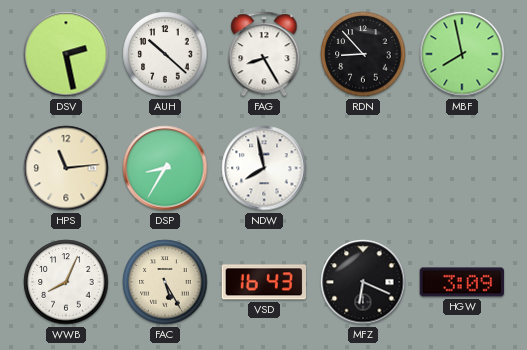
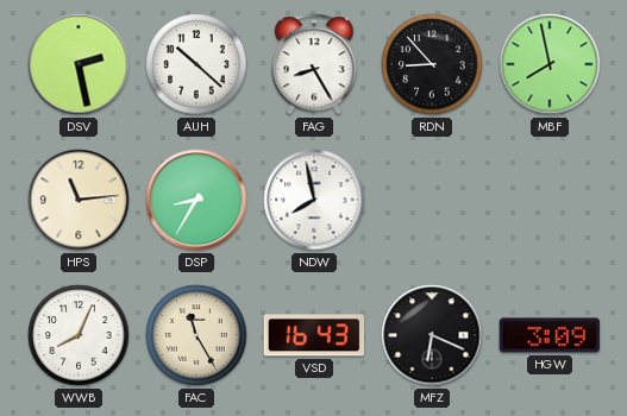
FAC: 5:25 -> 11:25
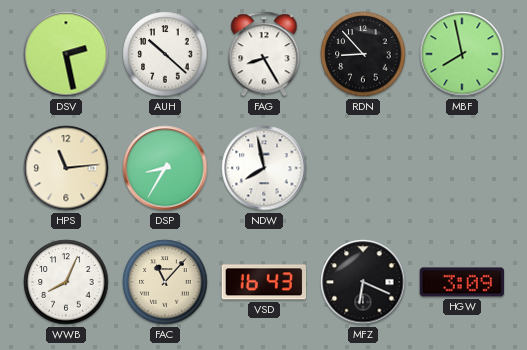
FAC: 11:25 -> 11:07
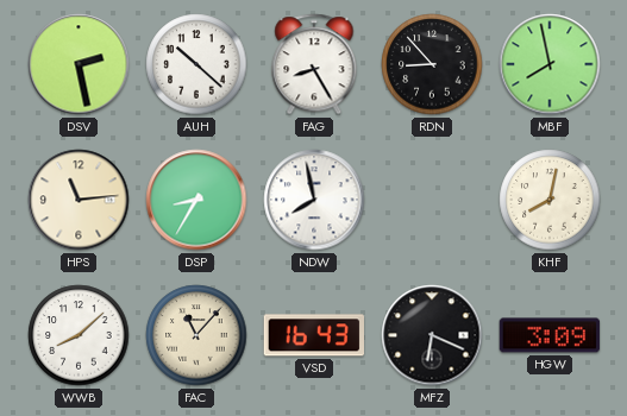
KHF: none -> 8:02
WWB: 8:04 -> 8:08
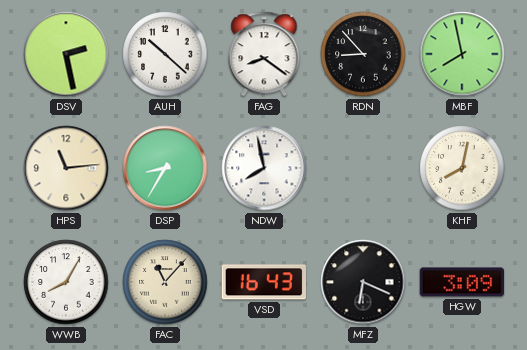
FAG: 8:25 -> 8:21
WWB: 8:08 -> 8:05
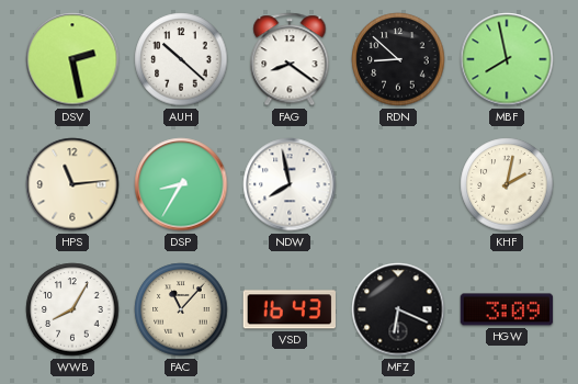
RDN: 8:53 -> 8:52
KHF: 8:02 -> 2:02
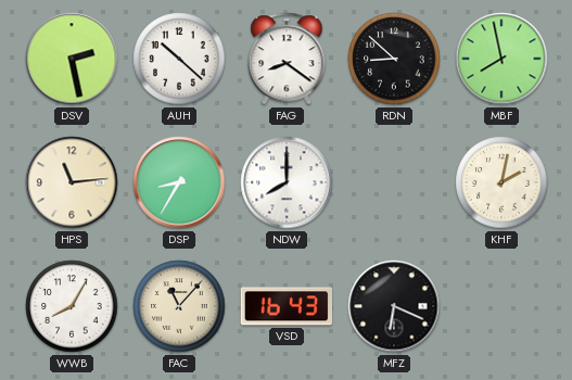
NDW: 7:58 -> 8:00
HGW: 3:09 -> none
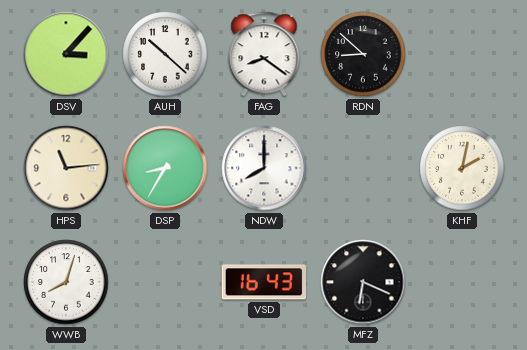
DSV: 2:28 -> 3:07
MBF: 7:58 -> none
WWB: 8:05 -> 8:03
FAC: 11:07 -> none
